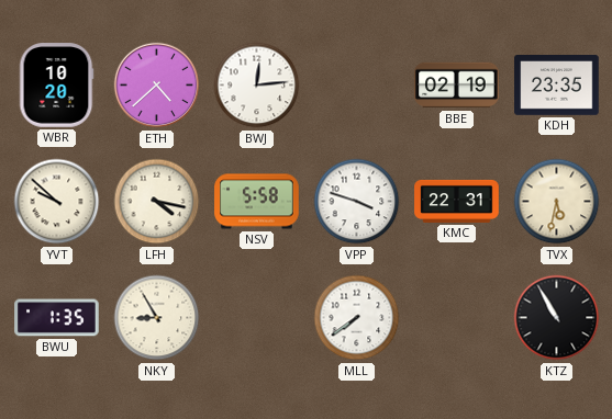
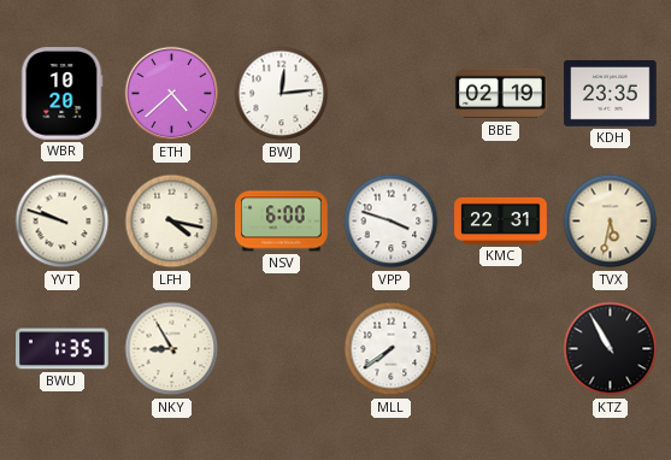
YVT: 9:52 -> 9:48
NSV: 5:58 -> 6:00
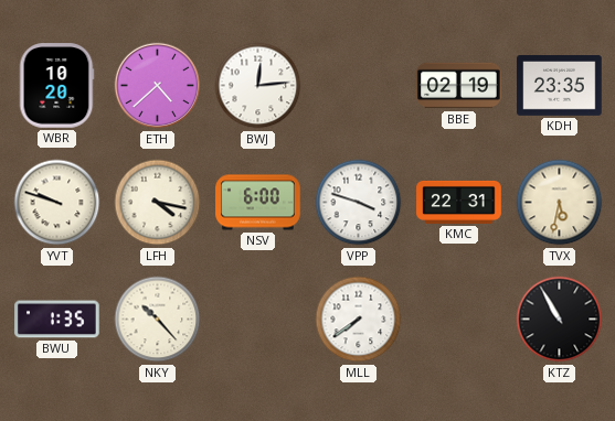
NKY: 8:55 -> 10:23
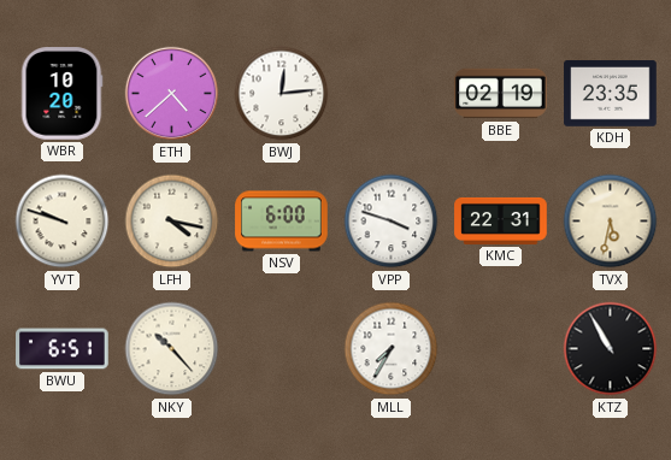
BWU: 1:35 -> 6:51
MLL: 7:39 -> 7:35
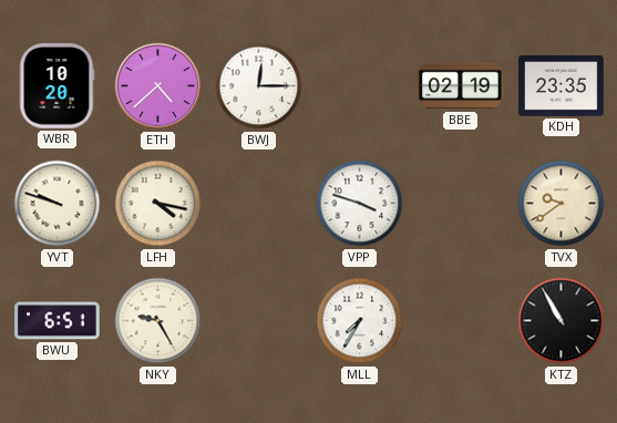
BWJ: 12:14 -> 12:15
NSV: 6:00 -> none
KMC: 22:31 -> none
TVX: 5:32 -> 9:39
NKY: 10:23 -> 9:25
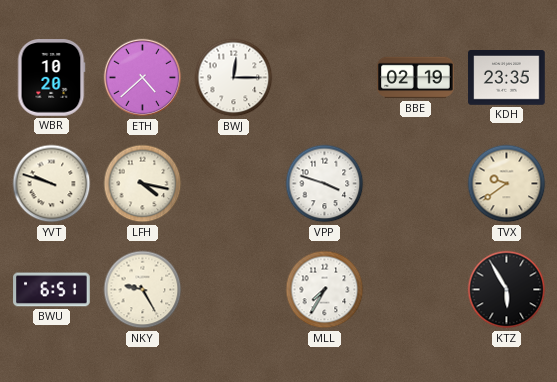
KTZ: 10:55 -> 5:55
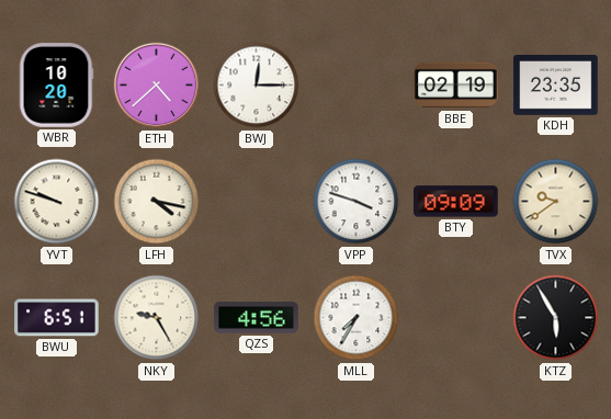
BTY: none -> 09:09
QZS: none -> 4:56
